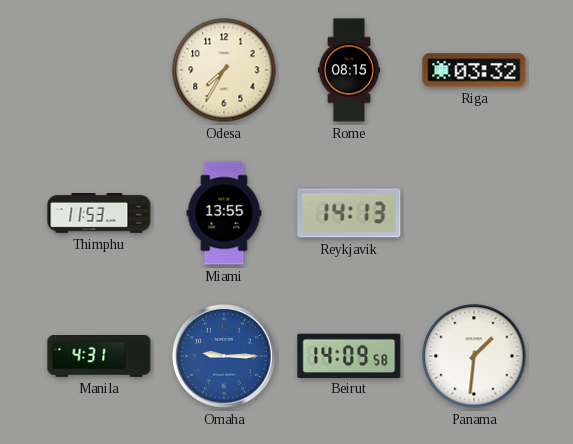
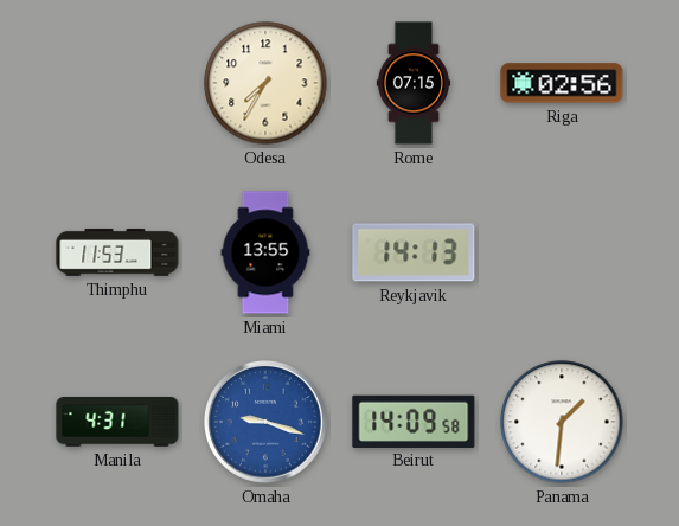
Rome: 08:15 -> 07:15
Riga: 03:32 -> 02:56
Omaha: 9:15 -> 9:18
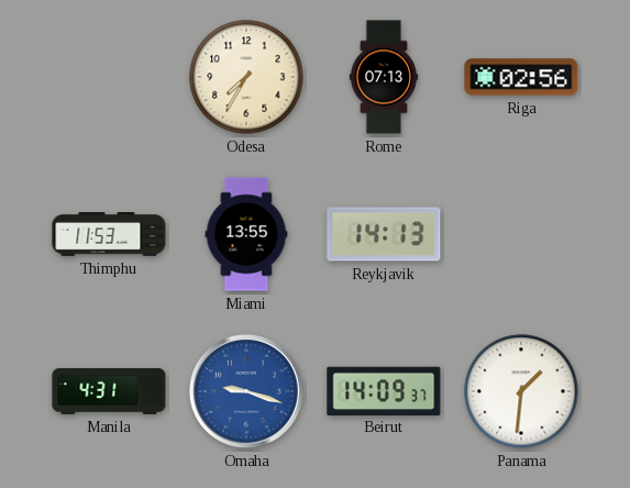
Rome: 07:15 -> 07:13
Beirut: 14:09:58 -> 14:09:37
